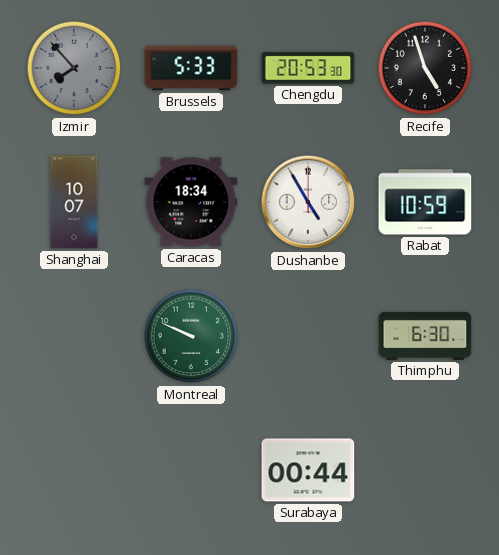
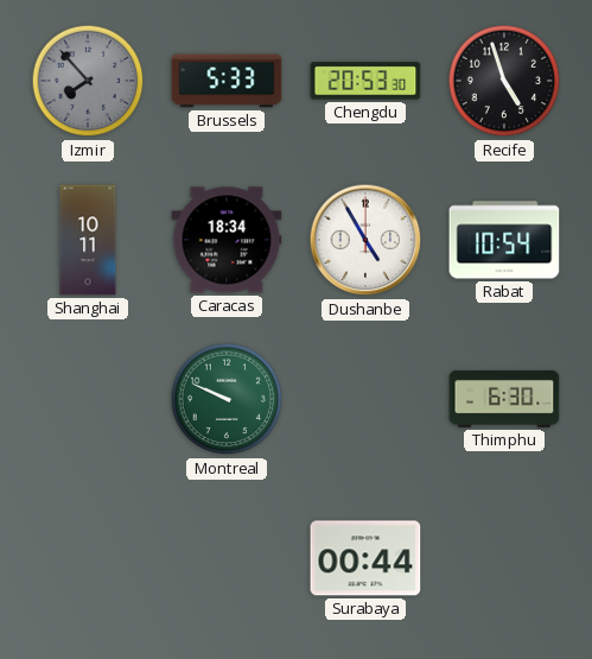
Shanghai: 10:07 -> 10:11
Rabat: 10:59 -> 10:54
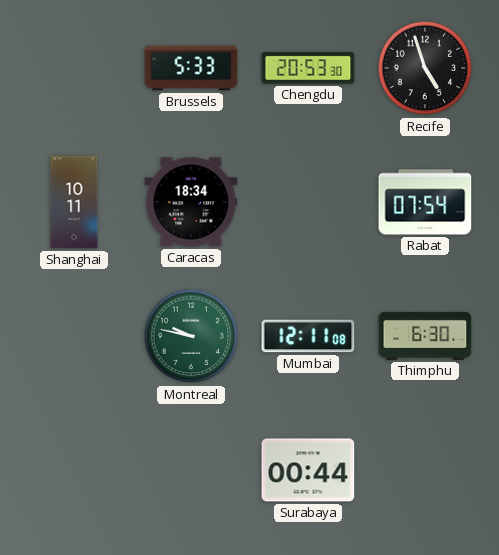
Izmir: 7:53 -> none
Dushanbe: 4:55 -> none
Rabat: 10:54 -> 07:54
Montreal: 9:49 -> 9:47
Mumbai: none -> 12:11
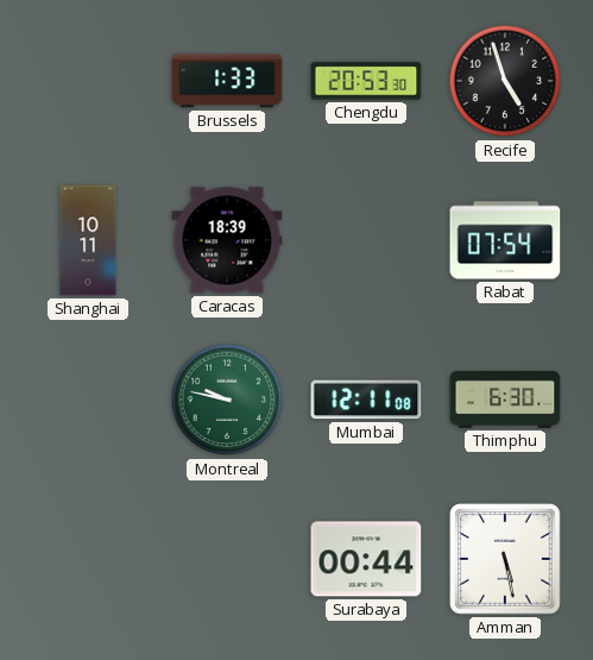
Brussels: 5:33 -> 1:33
Caracas: 18:34 -> 18:39
Amman: none -> 5:28
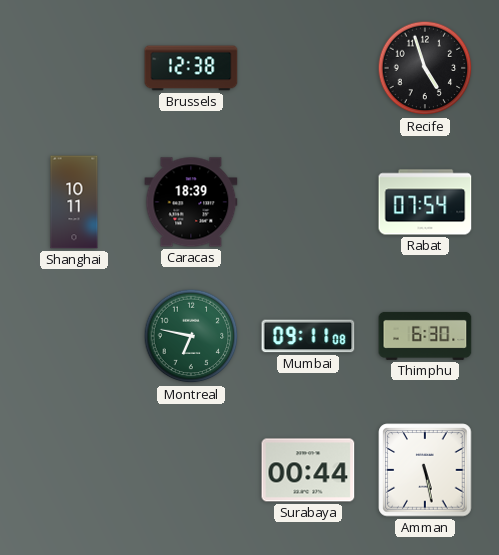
Brussels: 1:33 -> 12:38
Chengdu: 20:53 -> none
Montreal: 9:47 -> 6:47
Mumbai: 12:11 -> 09:11
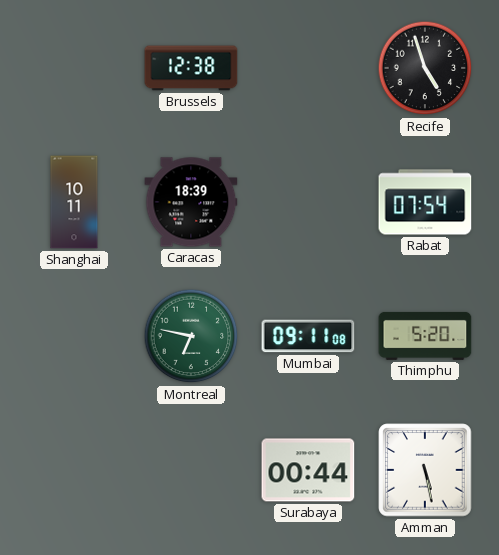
Thimphu: 6:30 -> 5:20
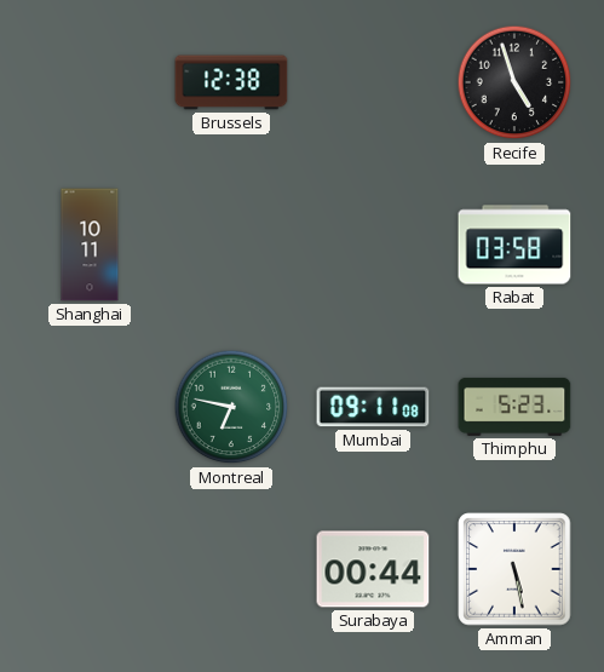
Caracas: 18:39 -> none
Rabat: 07:54 -> 03:58
Thimphu: 5:20 -> 5:23
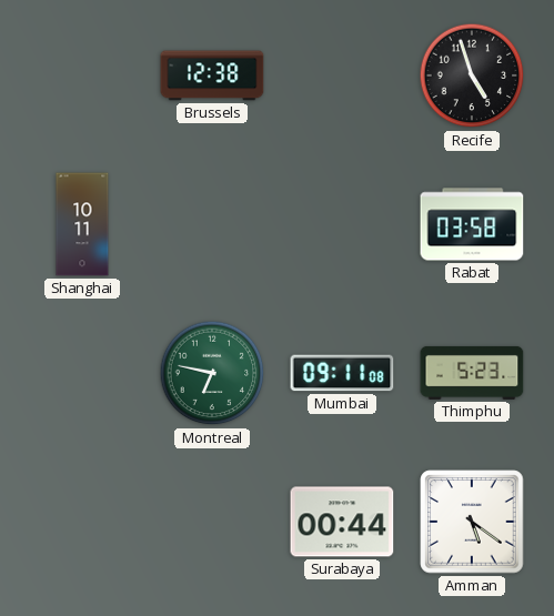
Amman: 5:28 -> 5:21
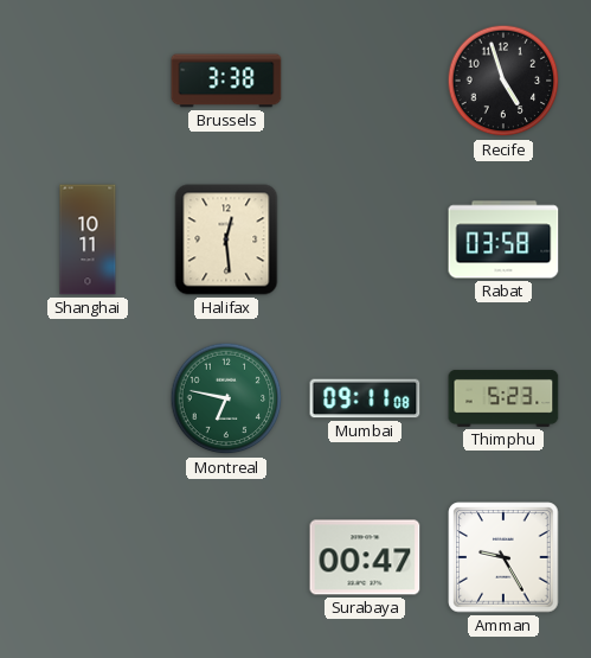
Brussels: 12:38 -> 3:38
Halifax: none -> 12:29
Surabaya: 00:44 -> 00:47
Amman: 5:21 -> 9:25
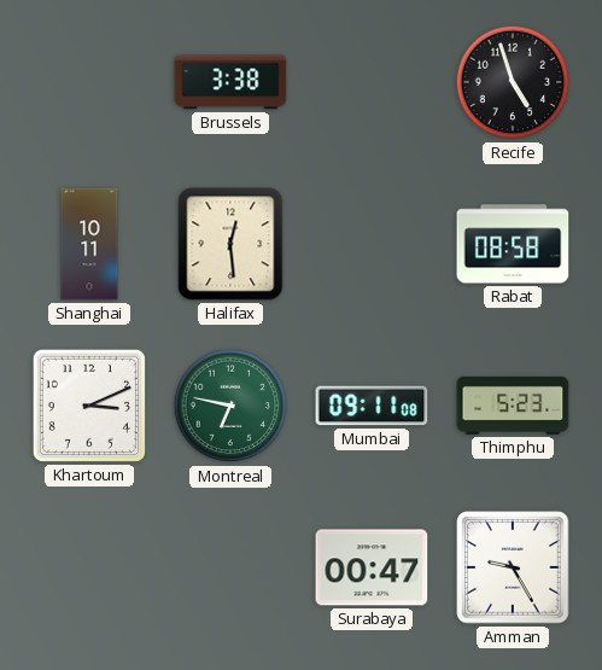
Rabat: 03:58 -> 08:58
Khartoum: none -> 3:11
